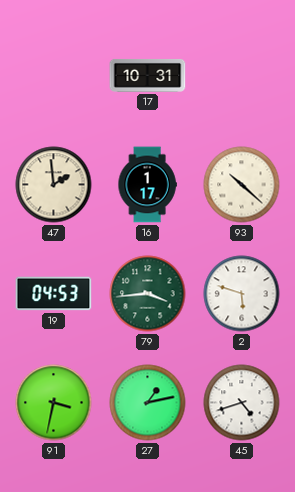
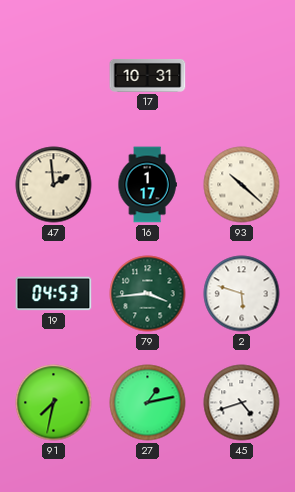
91: 3:32 -> 7:32
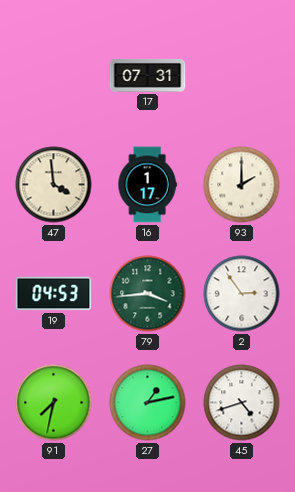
17: 10:31 -> 07:31
47: 1:59 -> 3:59
93: 10:22 -> 2:00
2: 5:48 -> 2:54
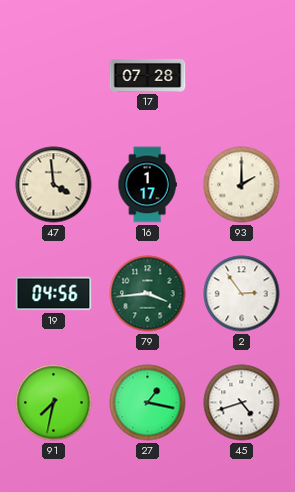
17: 07:31 -> 07:28
19: 04:53 -> 04:56
27: 1:13 -> 1:17
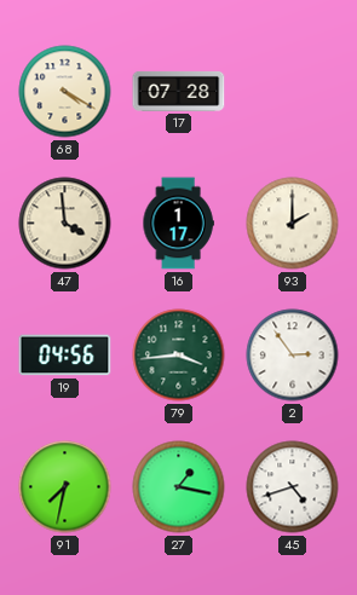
68: none -> 4:20
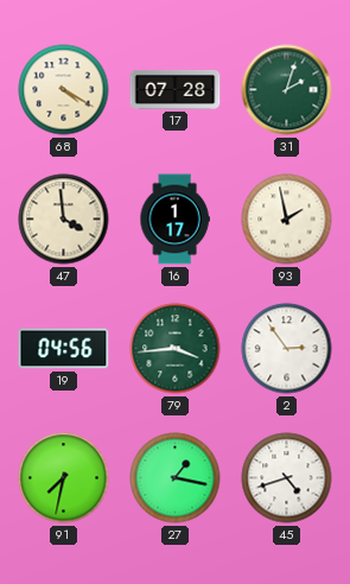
31: none -> 2:03
93: 2:00 -> 1:58
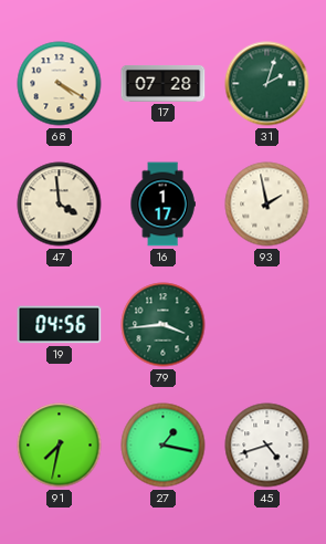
2: 2:54 -> none
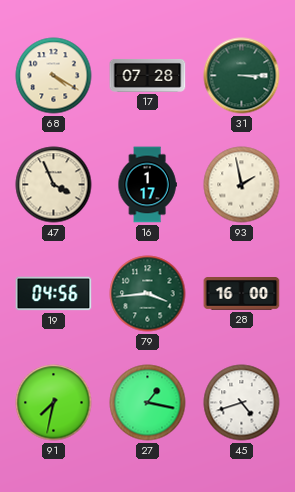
31: 2:03 -> 3:15
47: 3:59 -> 3:56
28: none -> 16:00
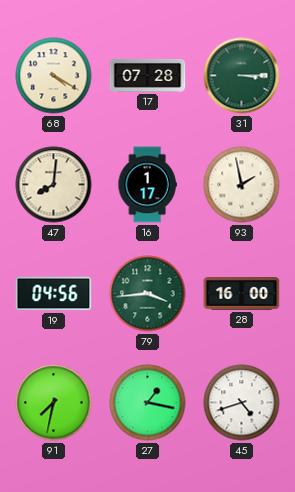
47: 3:56 -> 8:01
